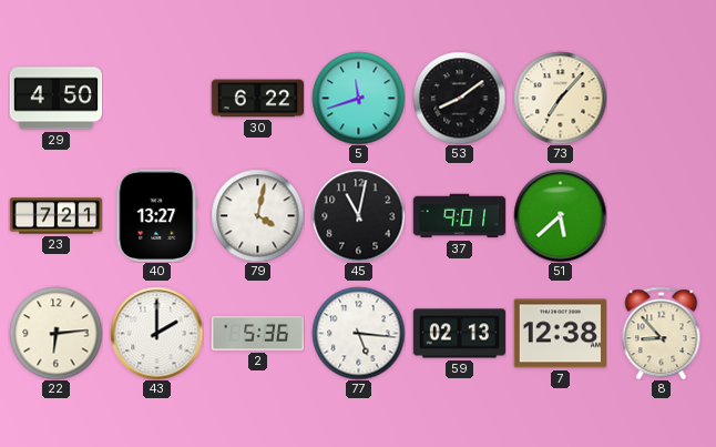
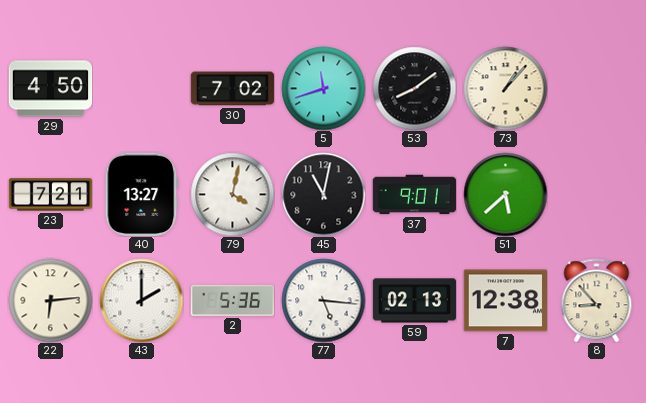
30: 6:22 -> 7:02
73: 7:07 -> 1:07
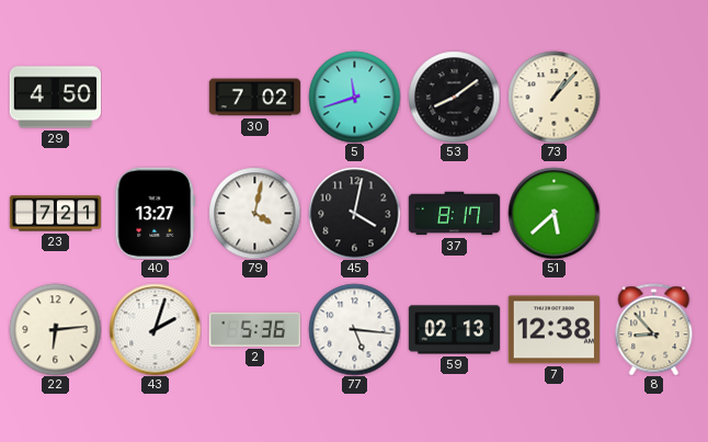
45: 11:02 -> 4:02
37: 9:01 -> 8:17
43: 2:00 -> 2:03
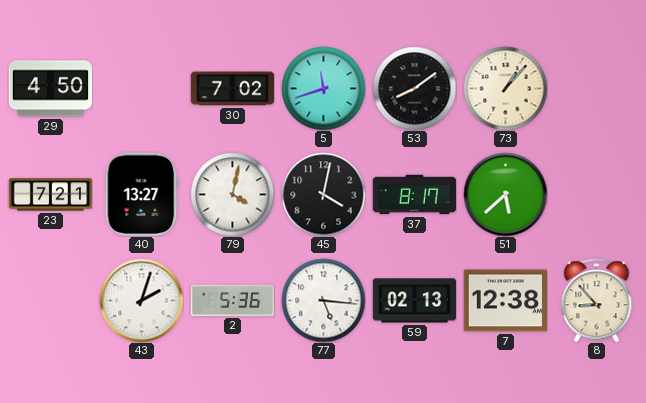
22: 6:14 -> none
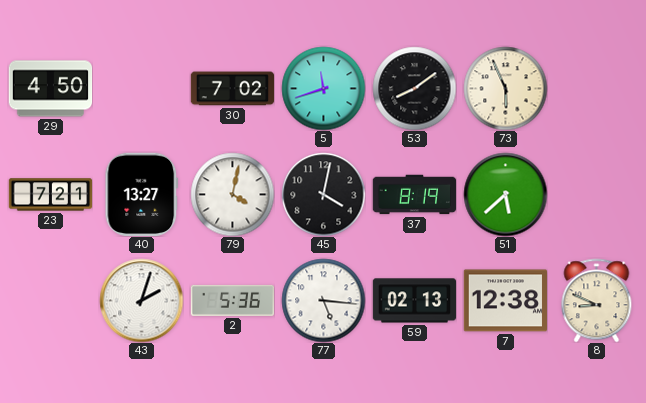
73: 1:07 -> 5:56
37: 8:17 -> 8:19
8: 8:53 -> 8:49
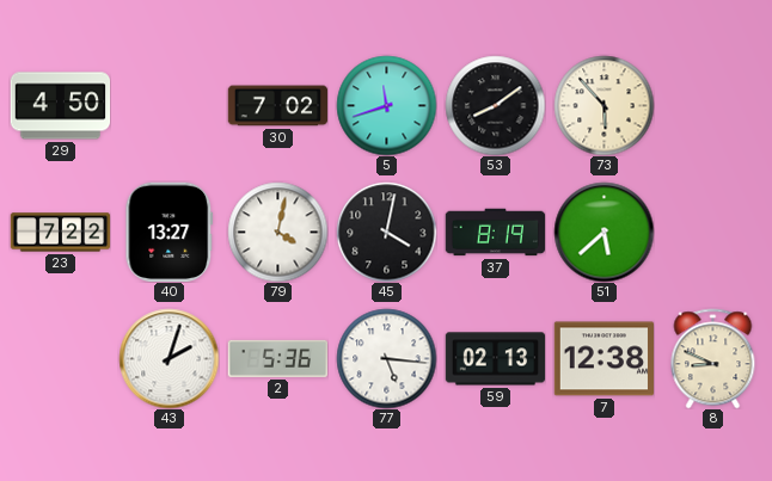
73: 5:56 -> 5:53
23: 7:21 -> 7:22
